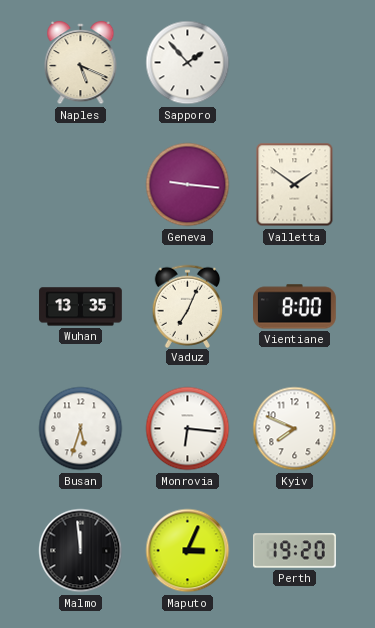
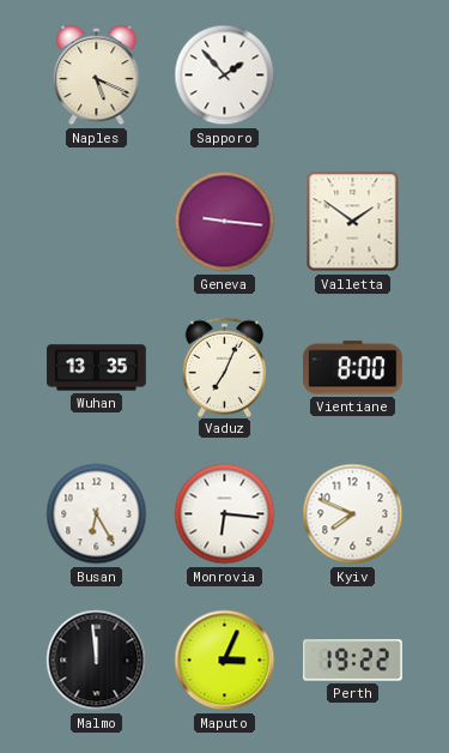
Busan: 5:33 -> 6:25
Perth: 19:20 -> 19:22
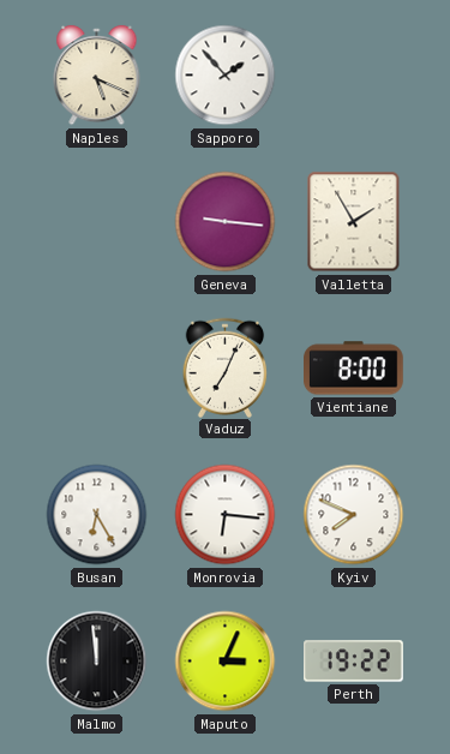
Valletta: 1:51 -> 1:55
Wuhan: 13:35 -> none
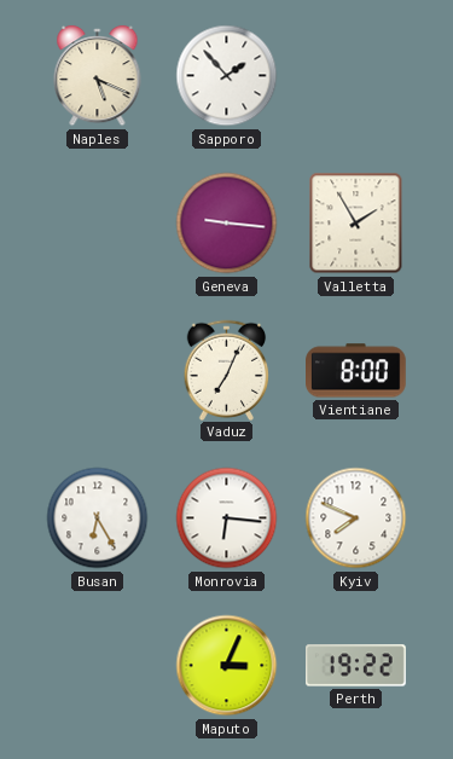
Malmo: 11:59 -> none
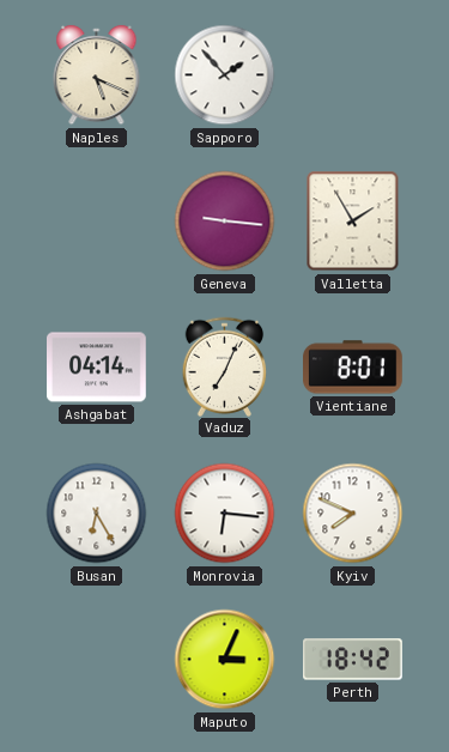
Ashgabat: none -> 04:14
Vientiane: 8:00 -> 8:01
Perth: 19:22 -> 18:42
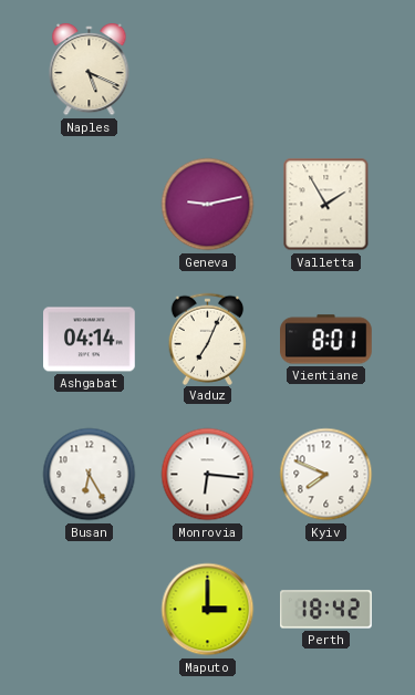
Sapporo: 1:53 -> none
Geneva: 9:16 -> 9:13
Maputo: 3:04 -> 3:00
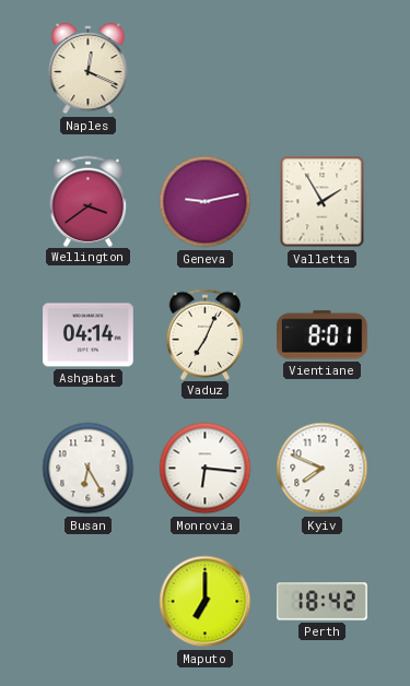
Naples: 5:19 -> 12:19
Wellington: none -> 3:39
Maputo: 3:00 -> 7:00
